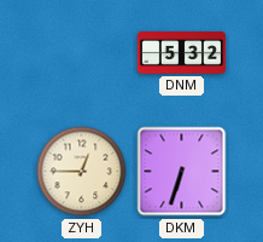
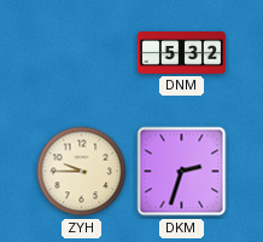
ZYH: 12:45 -> 9:45
DKM: 6:33 -> 2:33
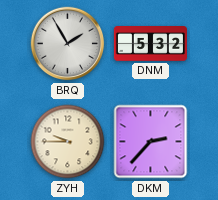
BRQ: none -> 1:55
DKM: 2:33 -> 2:37
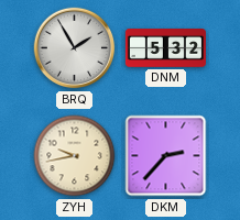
ZYH: 9:45 -> 9:43
